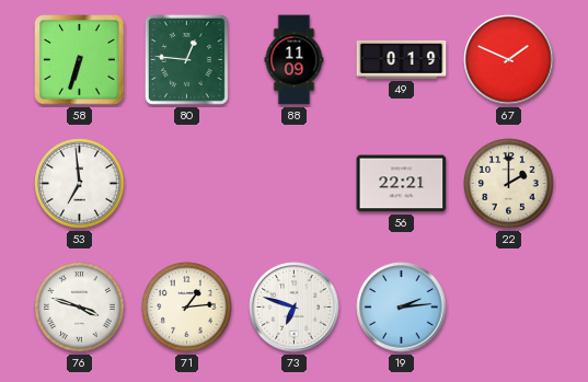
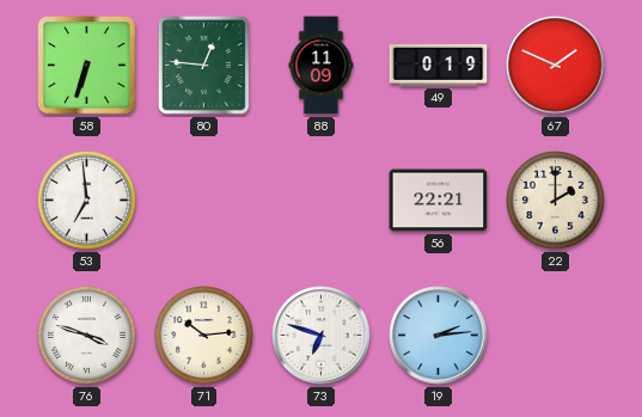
71: 1:14 -> 10:14
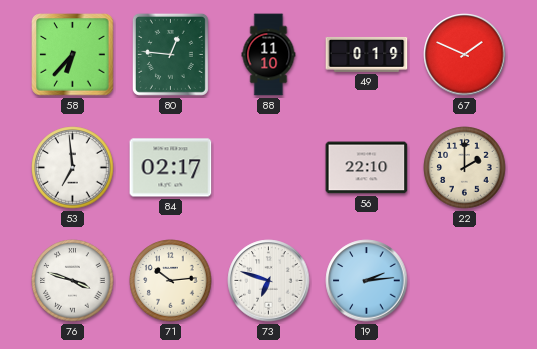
58: 6:33 -> 6:37
88: 11:09 -> 11:10
84: none -> 02:17
56: 22:21 -> 22:10
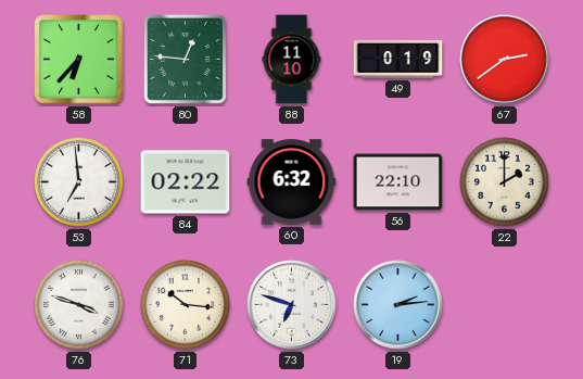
67: 1:49 -> 2:39
84: 02:17 -> 02:22
60: none -> 6:32
71: 10:14 -> 10:16
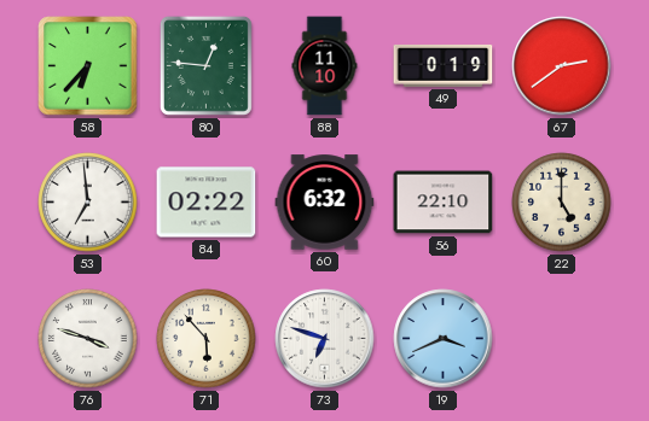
22: 2:00 -> 5:00
71: 10:16 -> 5:53
19: 2:14 -> 3:41
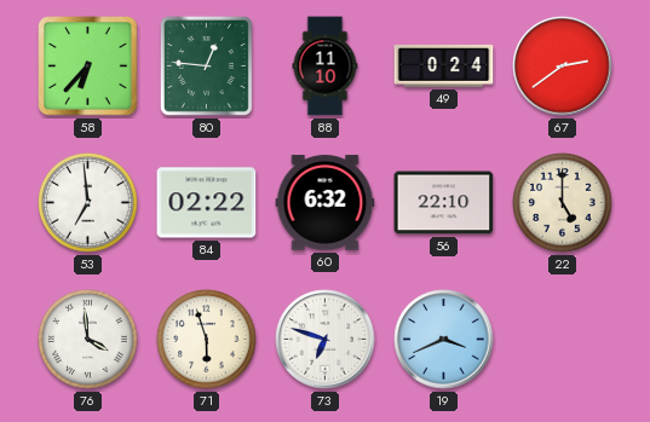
49: 0:19 -> 0:24
76: 3:48 -> 3:59
71: 5:53 -> 5:57
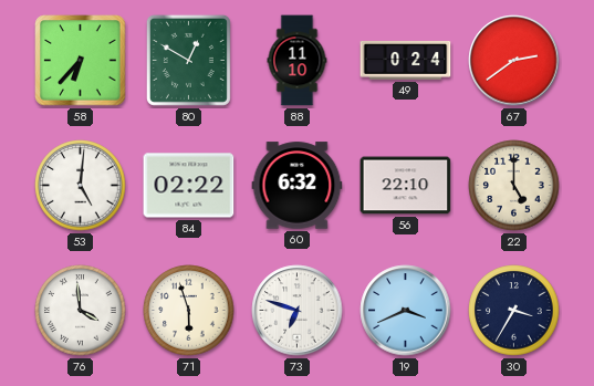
80: 12:46 -> 12:50
53: 6:59 -> 5:01
30: none -> 3:35
